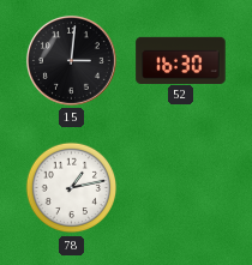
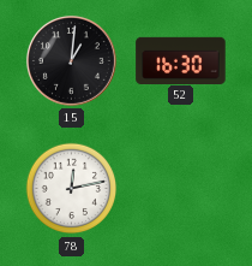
15: 3:01 -> 1:01
78: 1:13 -> 12:13
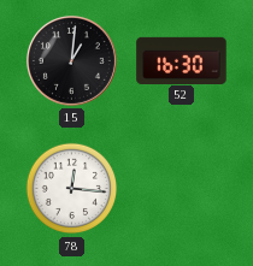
78: 12:13 -> 12:16
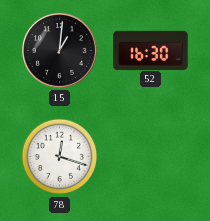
78: 12:16 -> 12:18
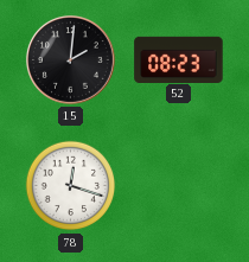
15: 1:01 -> 2:01
52: 16:30 -> 08:23
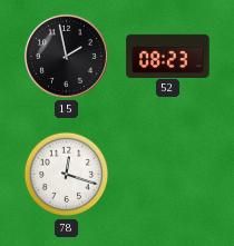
15: 2:01 -> 1:58
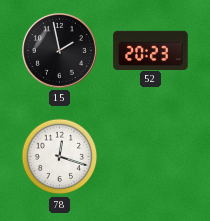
52: 08:23 -> 20:23
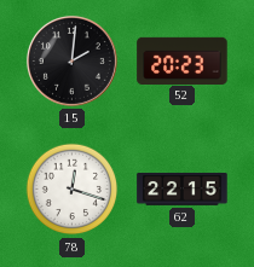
15: 1:58 -> 2:01
62: none -> 22:15
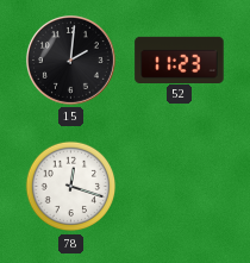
52: 20:23 -> 11:23
62: 22:15 -> none
